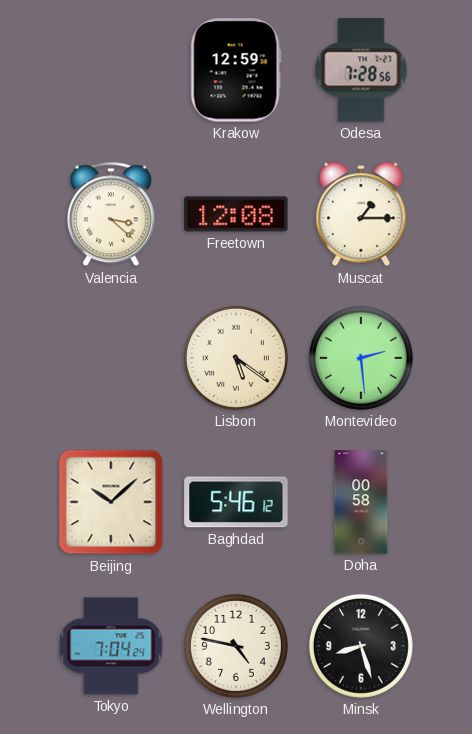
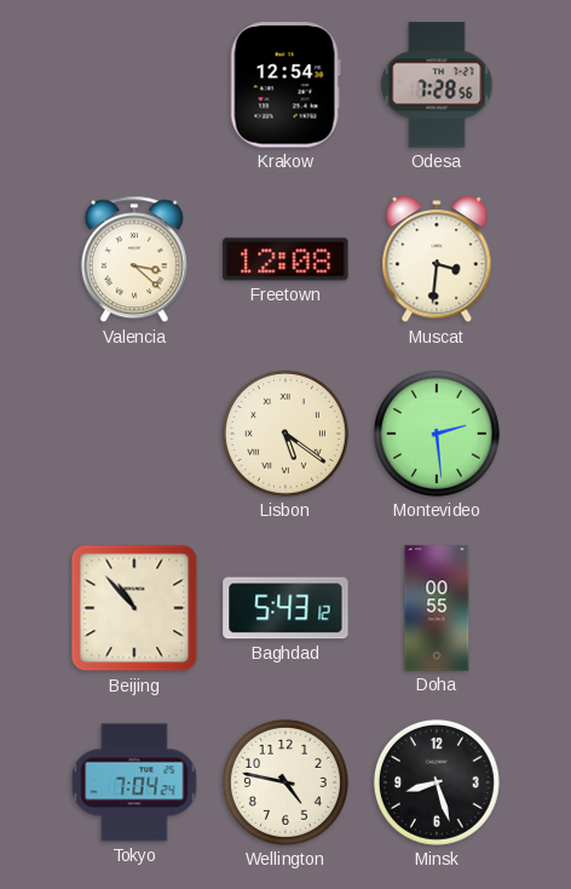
Krakow: 12:59 -> 12:54
Muscat: 1:15 -> 3:31
Beijing: 10:08 -> 10:53
Baghdad: 5:46 -> 5:43
Doha: 00:58 -> 00:55
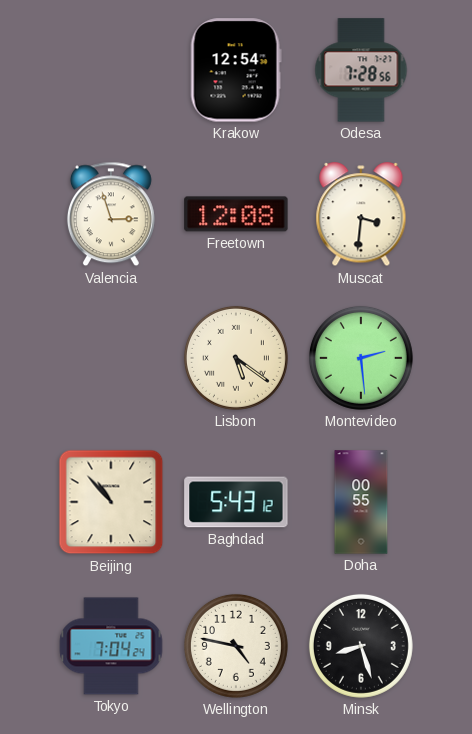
Valencia: 3:22 -> 2:57
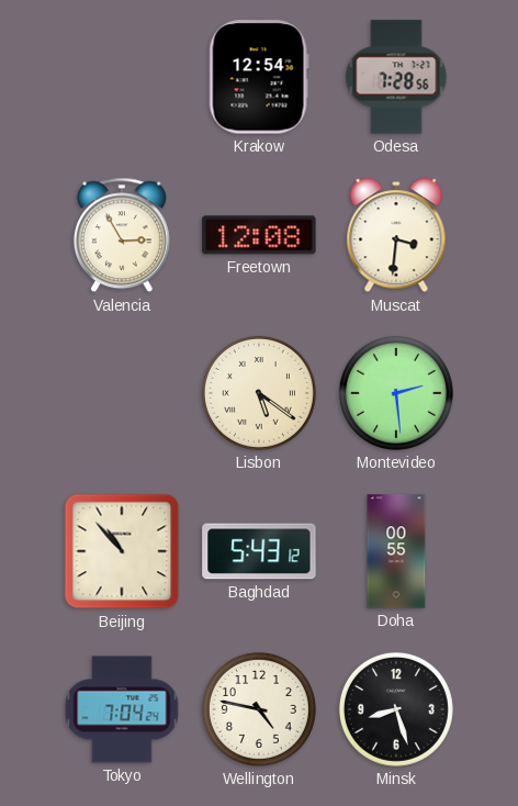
Valencia: 2:57 -> 2:55
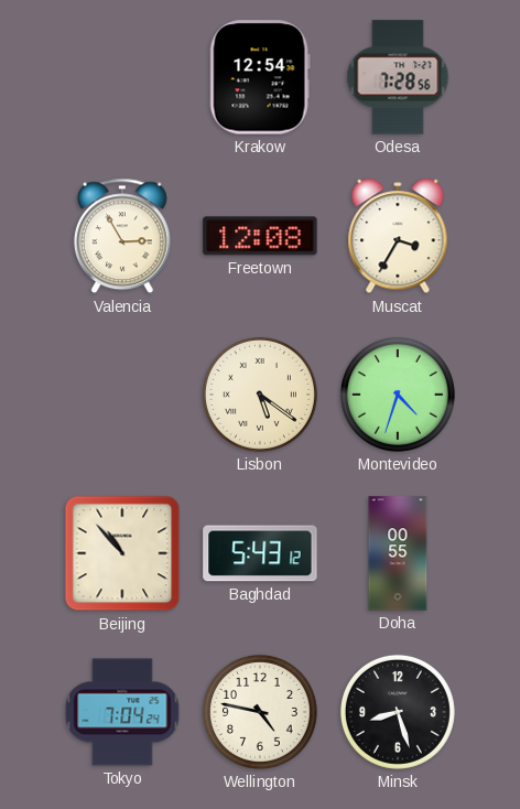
Muscat: 3:31 -> 3:35
Montevideo: 2:29 -> 4:33
